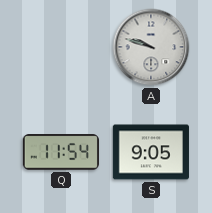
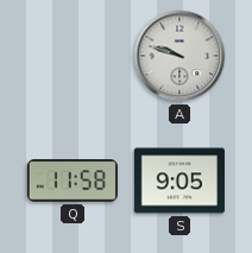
Q: 11:54 -> 11:58
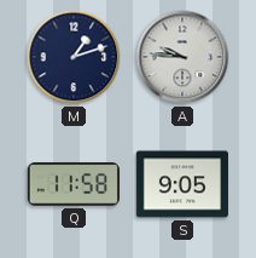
M: none -> 1:12
A: 9:48 -> 9:46
